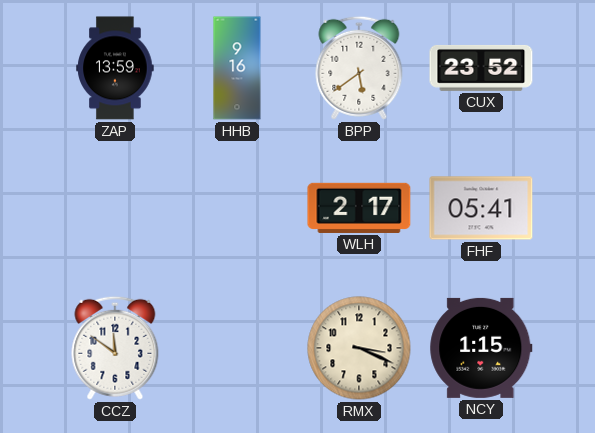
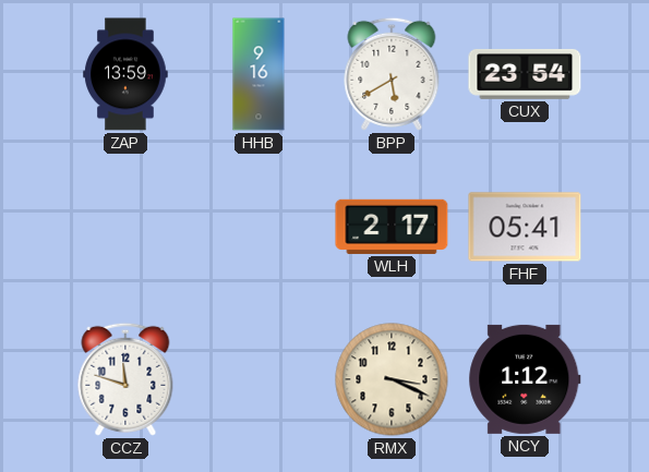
BPP: 5:39 -> 5:40
CUX: 23:52 -> 23:54
CCZ: 11:51 -> 11:48
NCY: 1:15 -> 1:12
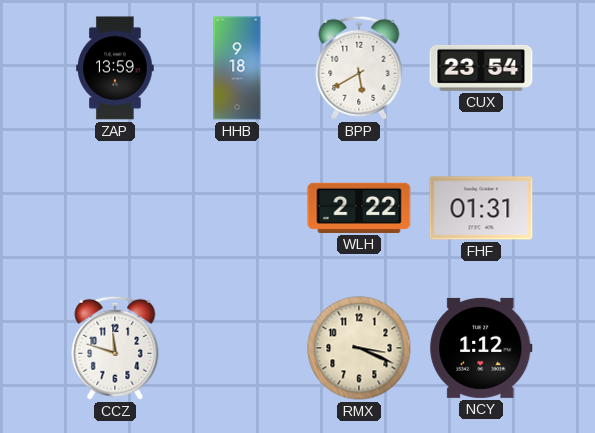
HHB: 9:16 -> 9:18
WLH: 2:17 -> 2:22
FHF: 05:41 -> 01:31
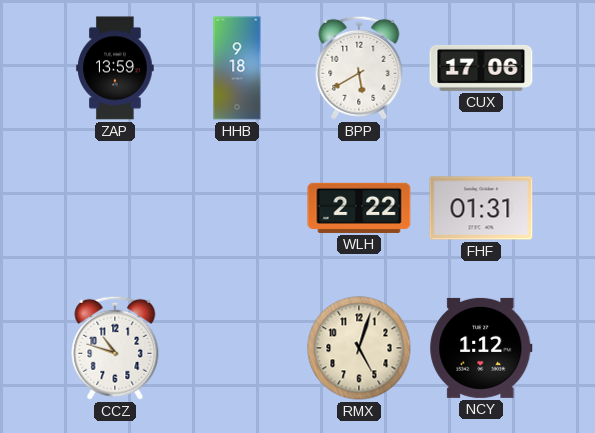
CUX: 23:54 -> 17:06
CCZ: 11:48 -> 10:48
RMX: 3:19 -> 5:03
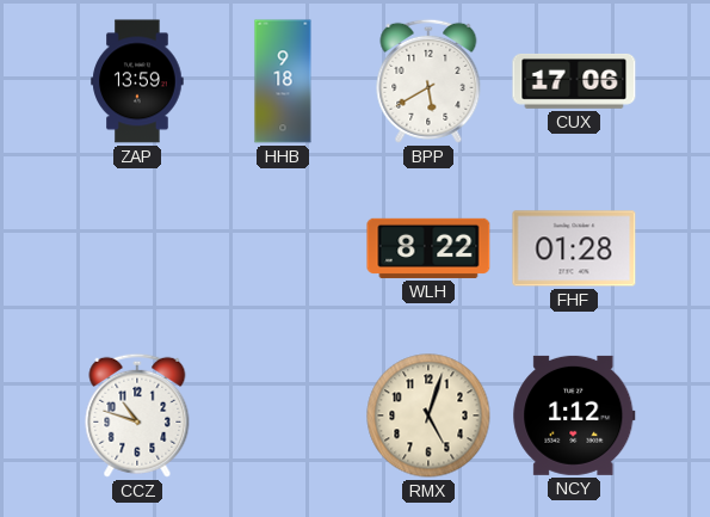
WLH: 2:22 -> 8:22
FHF: 01:31 -> 01:28
